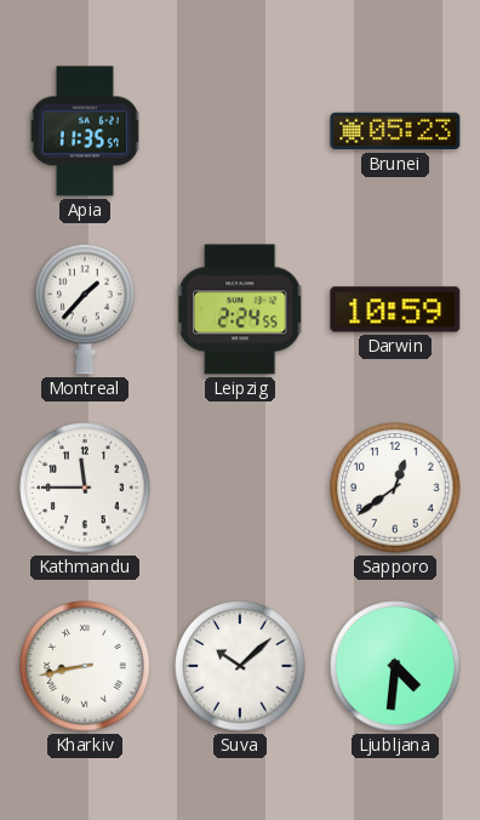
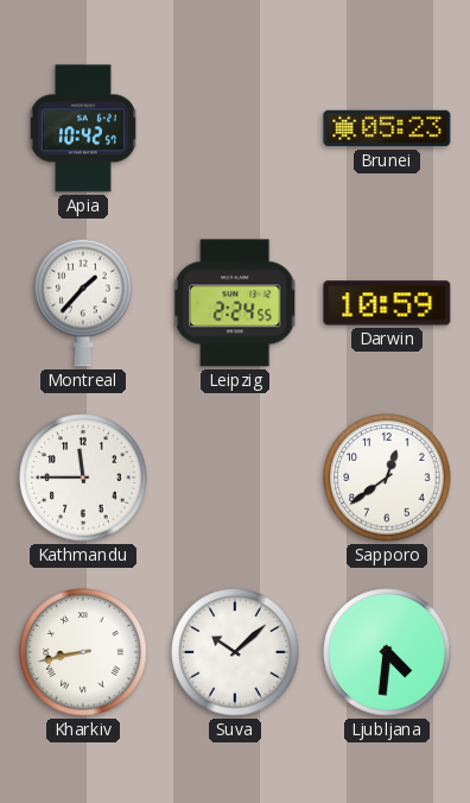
Apia: 11:35 -> 10:42
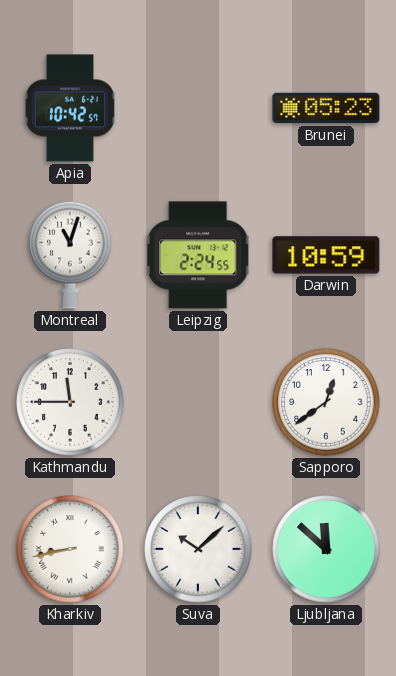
Montreal: 1:37 -> 11:03
Ljubljana: 4:31 -> 11:52
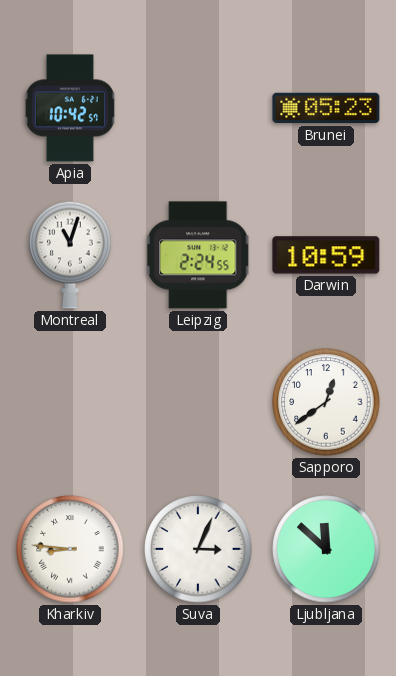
Kathmandu: 11:45 -> none
Kharkiv: 8:43 -> 8:46
Suva: 10:08 -> 3:04
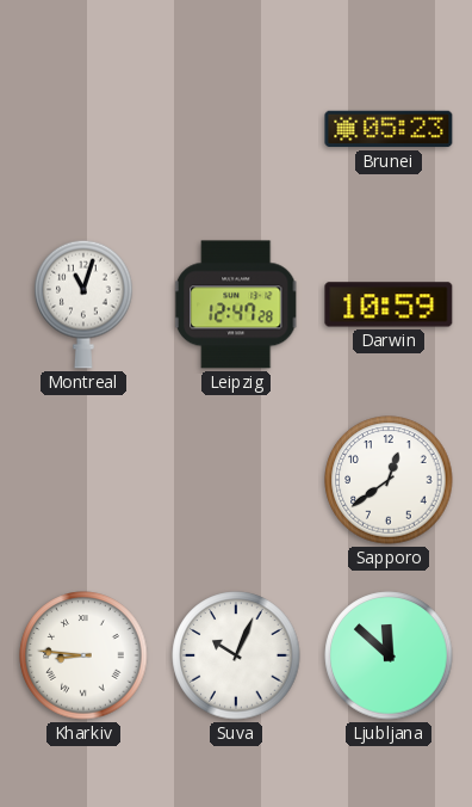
Apia: 10:42 -> none
Leipzig: 2:24 -> 12:47
Suva: 3:04 -> 10:04
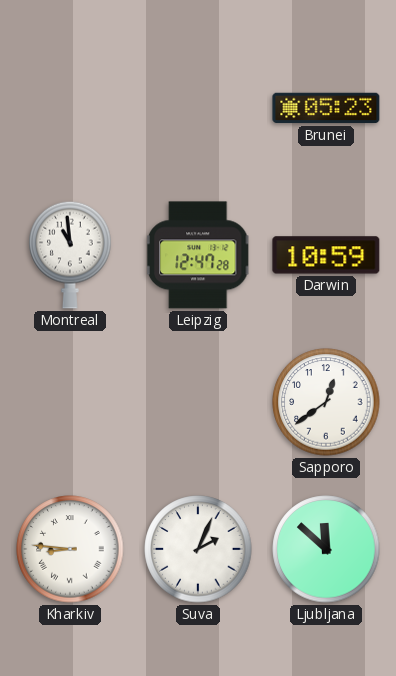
Montreal: 11:03 -> 10:59
Suva: 10:04 -> 2:04
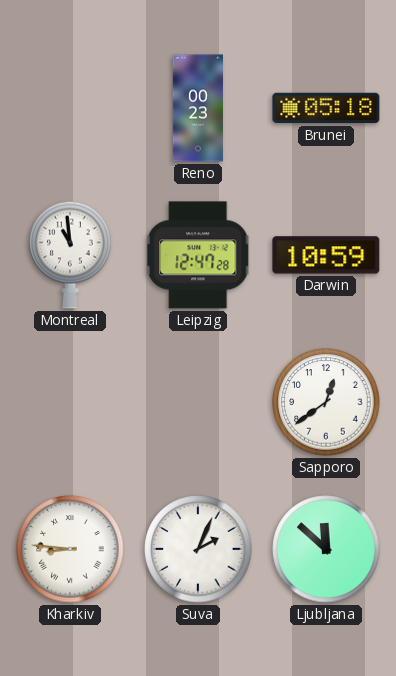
Reno: none -> 00:23
Brunei: 05:23 -> 05:18
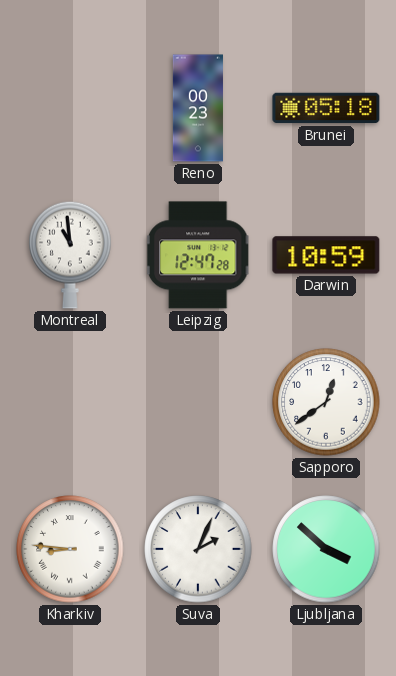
Ljubljana: 11:52 -> 3:52
